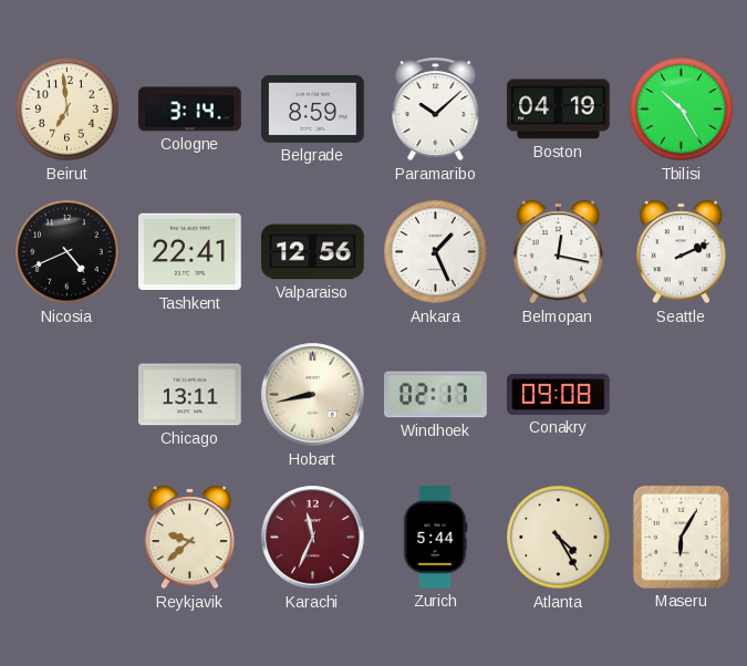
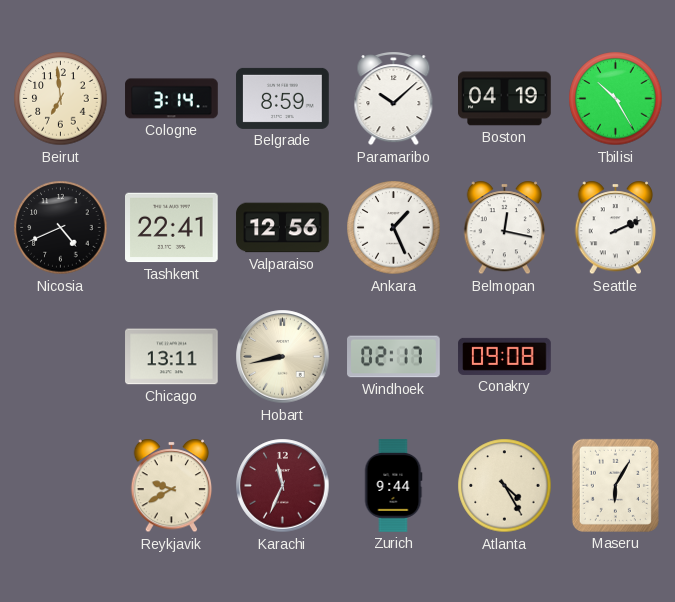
Reykjavik: 9:38 -> 9:40
Zurich: 5:44 -> 9:44
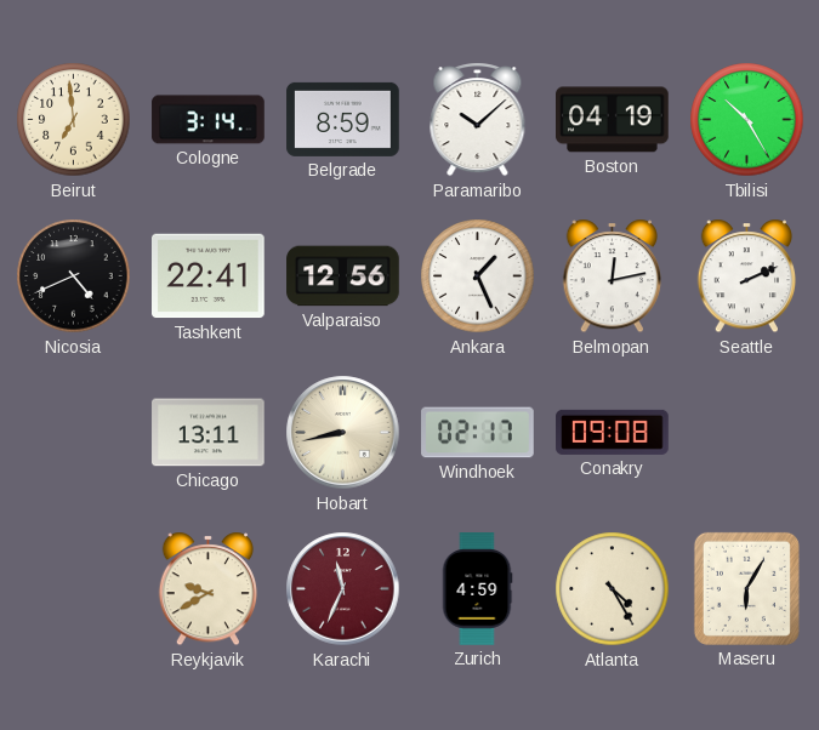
Belmopan: 12:17 -> 12:13
Zurich: 9:44 -> 4:59
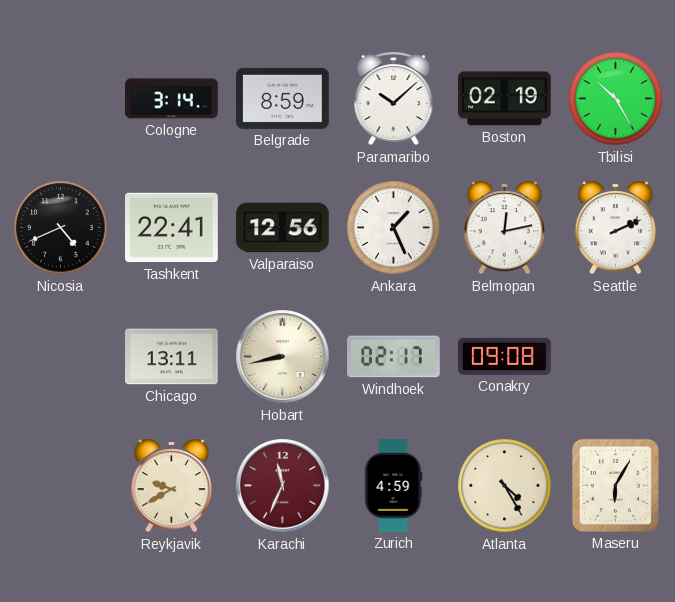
Beirut: 6:59 -> none
Boston: 04:19 -> 02:19
